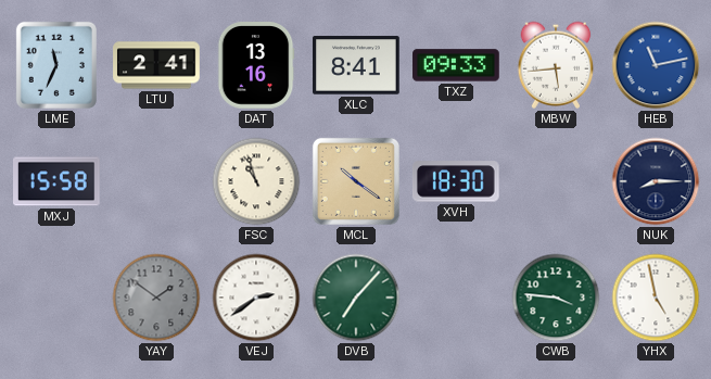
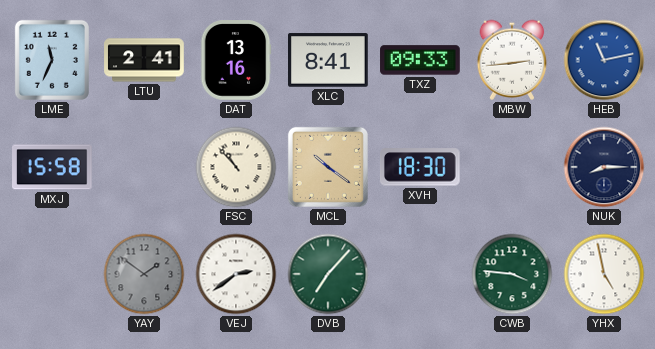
MBW: 5:44 -> 2:44
FSC: 10:57 -> 10:53
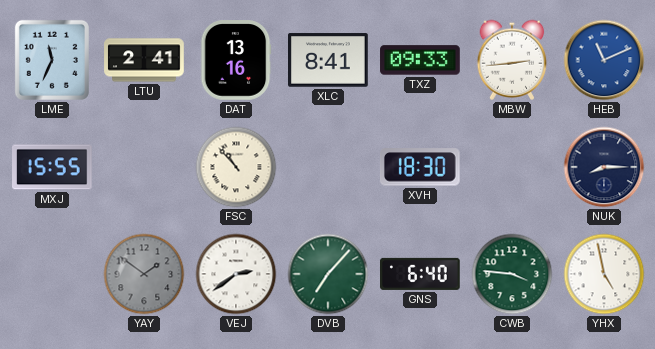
HEB: 11:13 -> 11:11
MXJ: 15:58 -> 15:55
MCL: 10:21 -> none
GNS: none -> 6:40
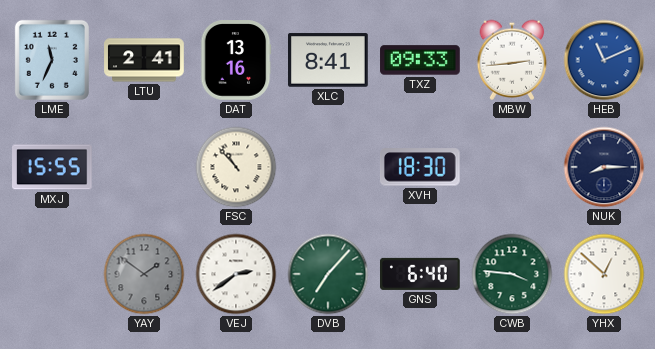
YHX: 4:58 -> 12:52
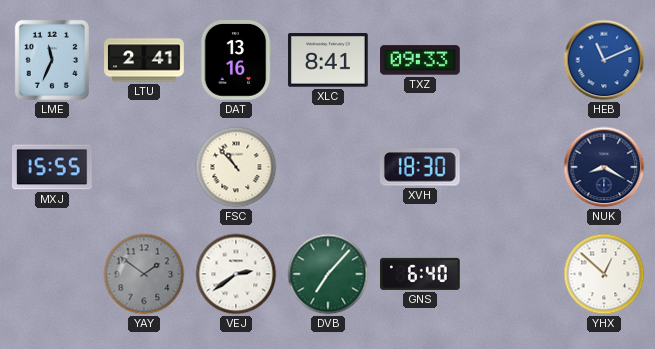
MBW: 2:44 -> none
NUK: 8:15 -> 8:20
CWB: 3:46 -> none
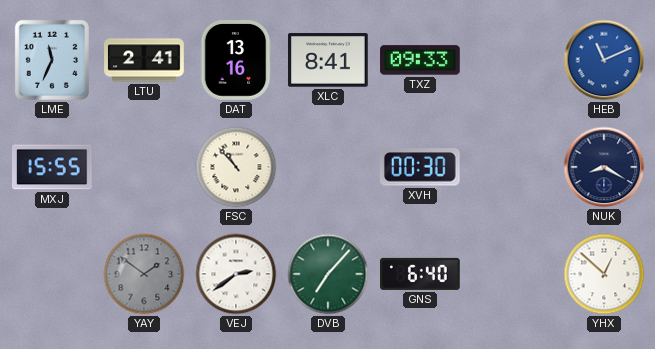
XVH: 18:30 -> 00:30
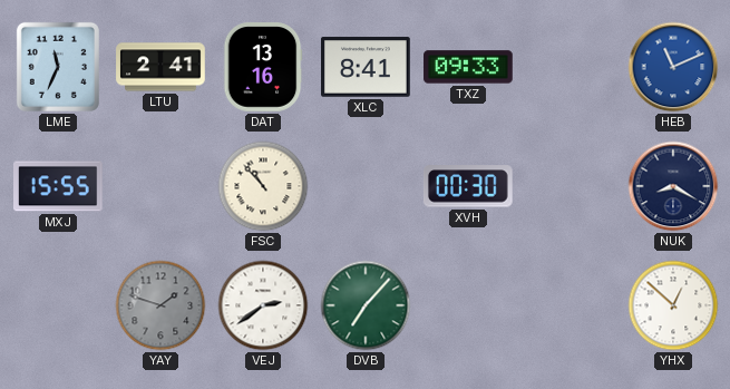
YAY: 1:51 -> 1:48
GNS: 6:40 -> none
